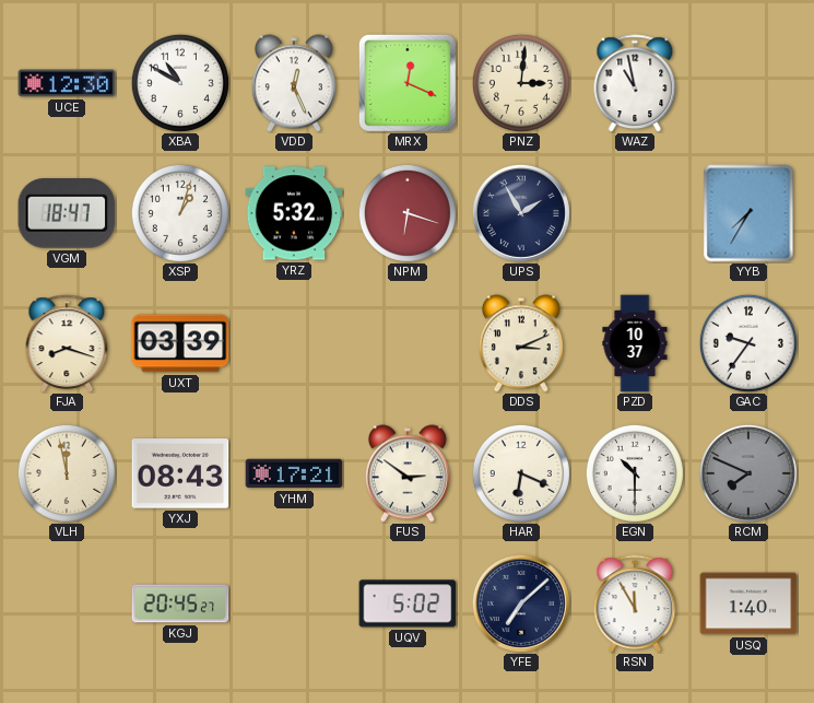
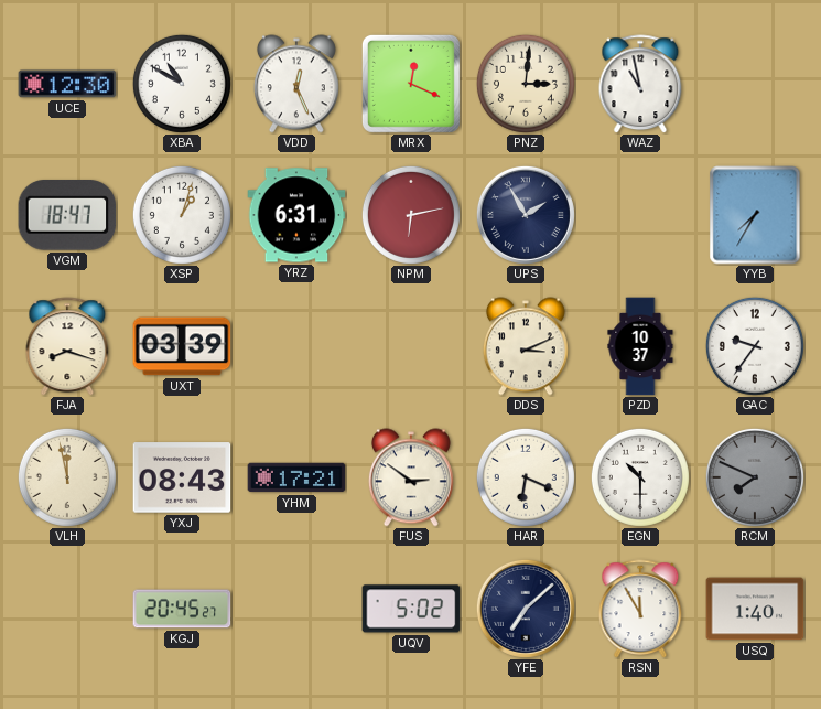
YRZ: 5:32 -> 6:31
NPM: 6:18 -> 6:13
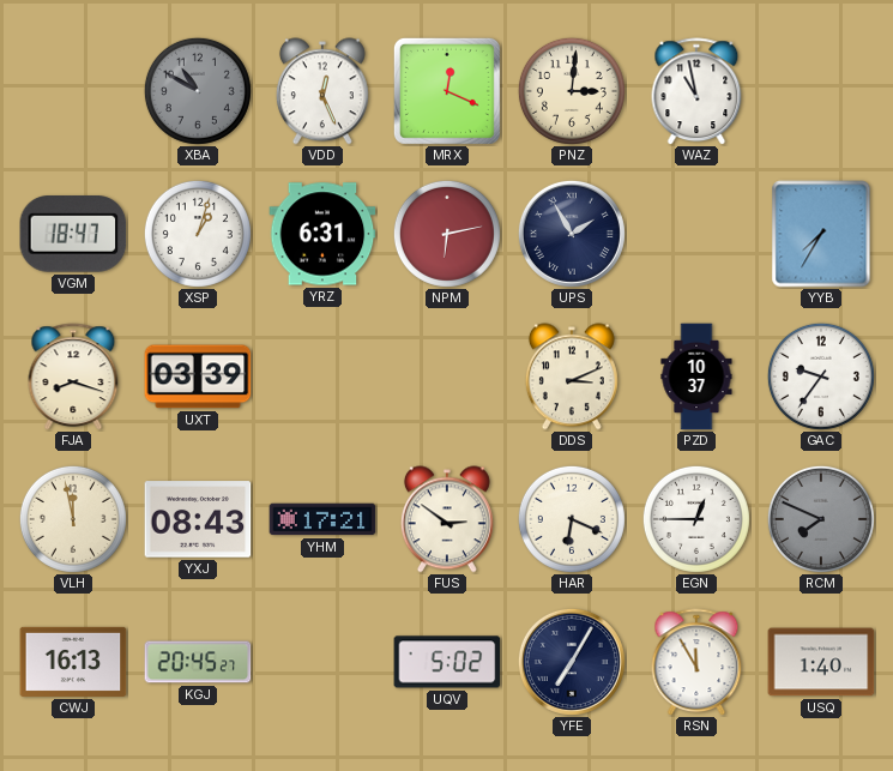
UCE: 12:30 -> none
XBA dial: white -> grey
EGN: 10:30 -> 12:45
CWJ: none -> 16:13
YFE: 7:08 -> 7:05
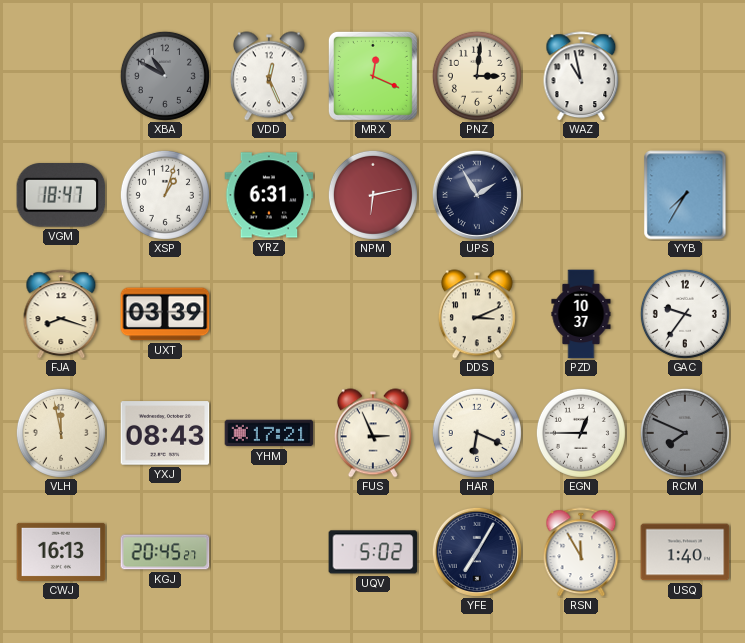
FUS: 2:51 -> 2:56
